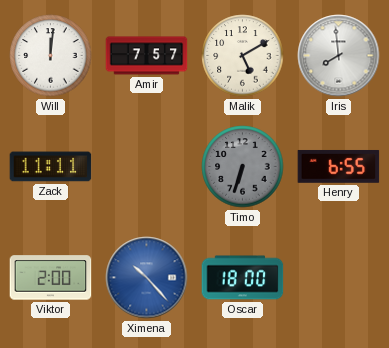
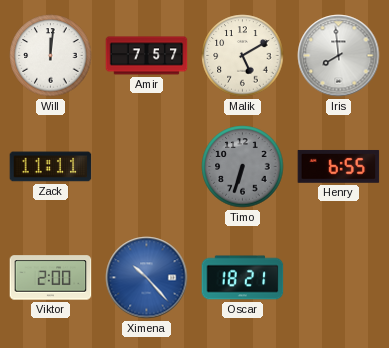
Oscar: 18:00 -> 18:21
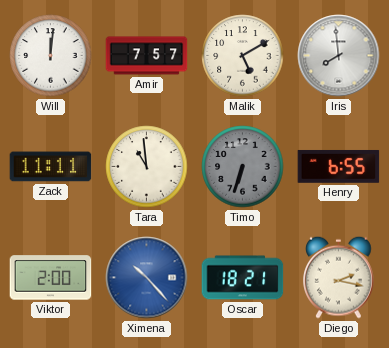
Tara: none -> 10:59
Diego: none -> 2:17
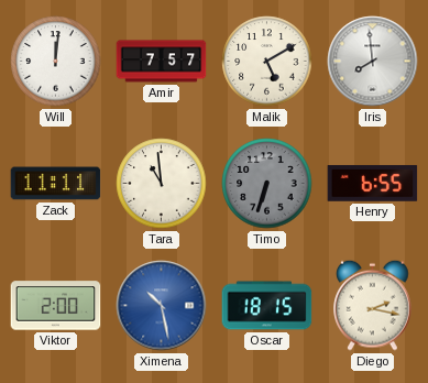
Ximena: 10:23 -> 10:28
Oscar: 18:21 -> 18:15
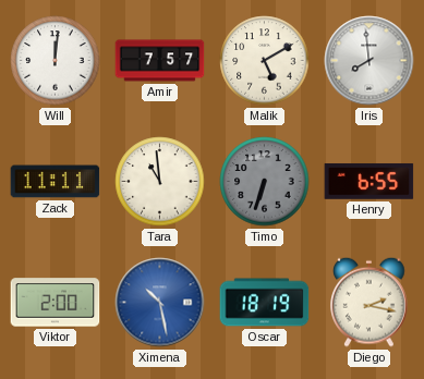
Oscar: 18:15 -> 18:19
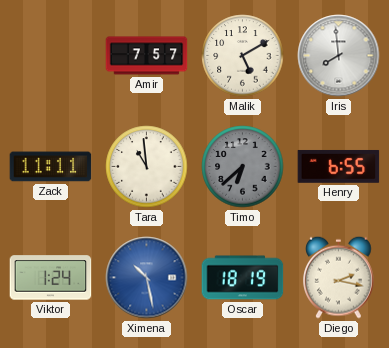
Will: 12:01 -> none
Timo: 6:33 -> 6:38
Viktor: 2:00 -> 1:24
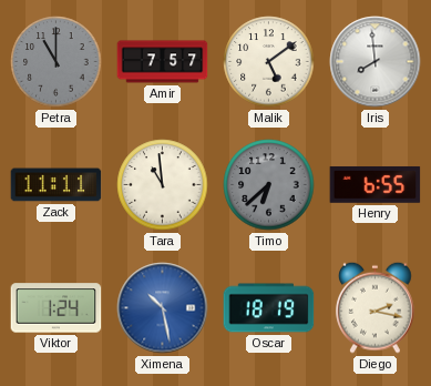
Petra: none -> 11:00
Malik: 5:10 -> 5:09
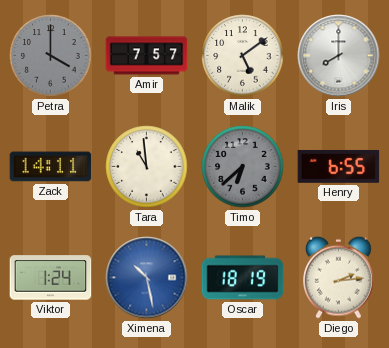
Petra: 11:00 -> 4:00
Iris: 7:59 -> 8:00
Zack: 11:11 -> 14:11
Diego: 2:17 -> 2:14
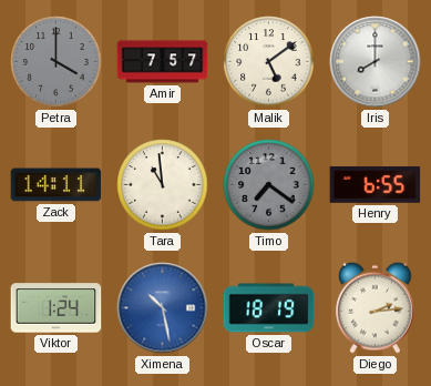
Timo: 6:38 -> 7:21
